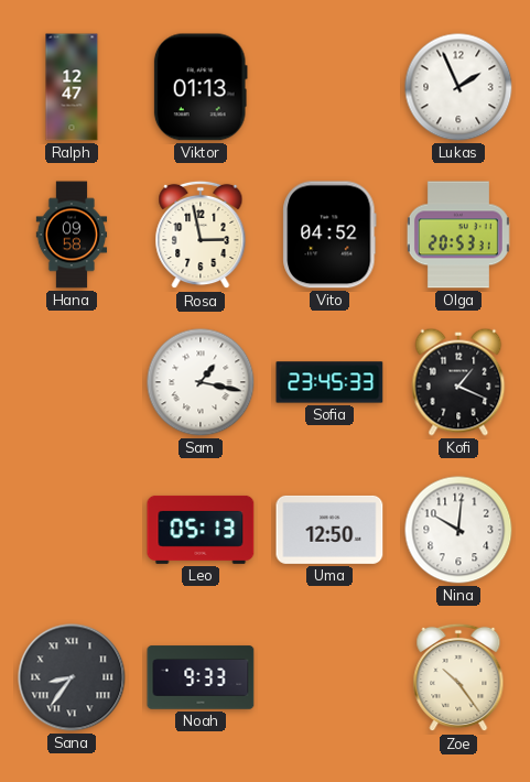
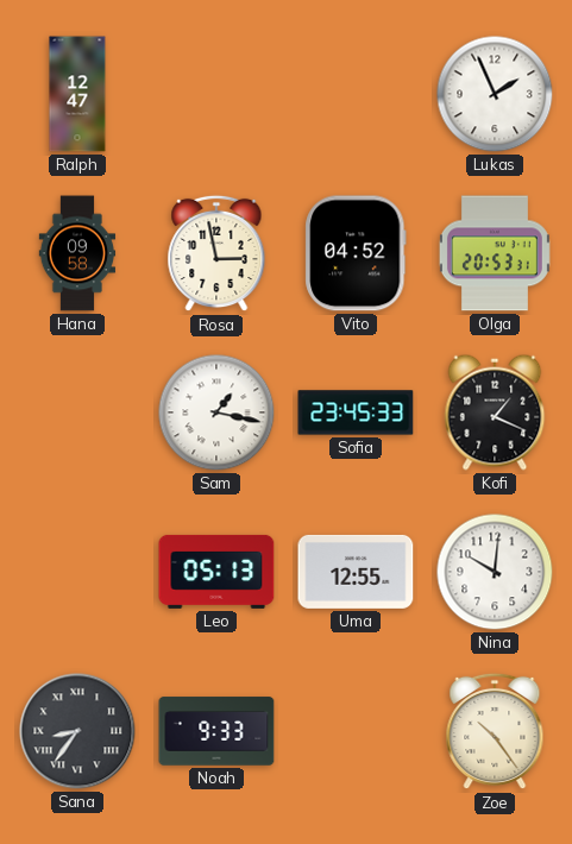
Viktor: 01:13 -> none
Uma: 12:50 -> 12:55
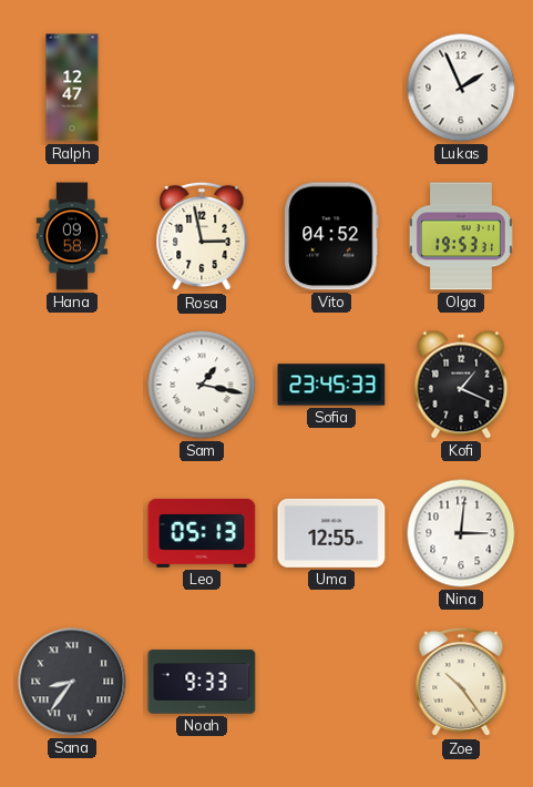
Olga: 20:53 -> 19:53
Nina: 10:01 -> 3:01
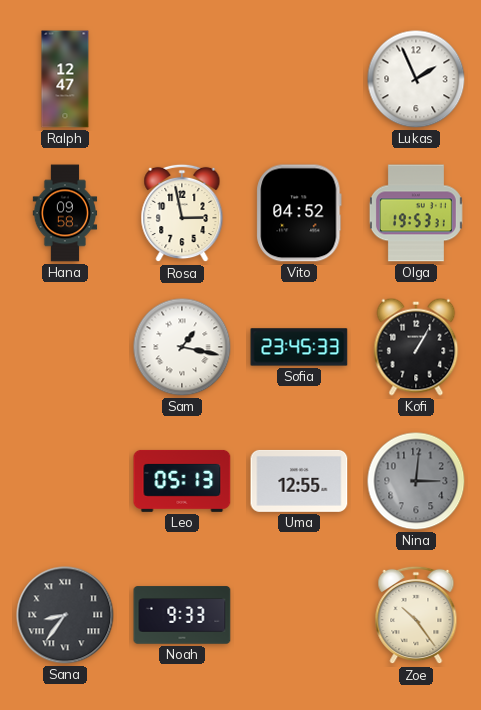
Kofi: 1:19 -> 1:05
Nina dial: white -> grey
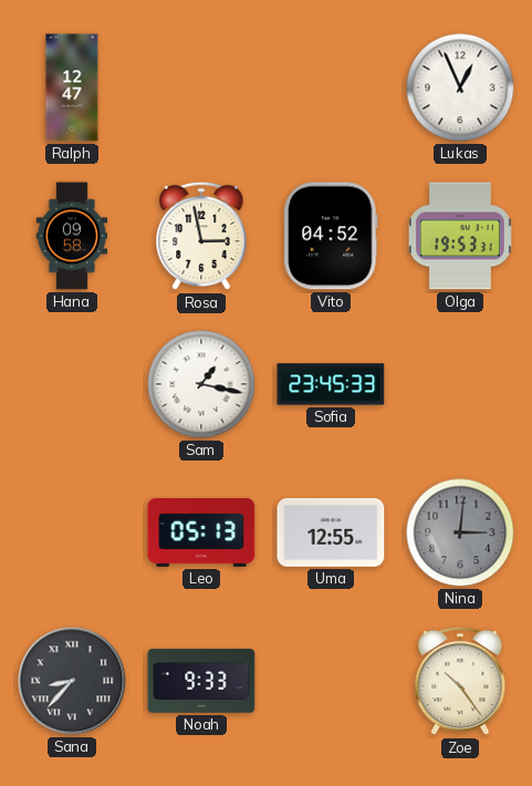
Lukas: 1:56 -> 12:56
Kofi: 1:05 -> none
Sana: 8:36 -> 8:37
